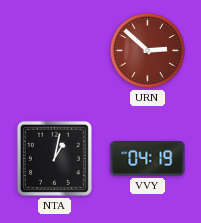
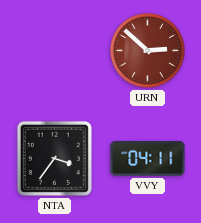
NTA: 1:02 -> 3:36
VVY: 04:19 -> 04:11
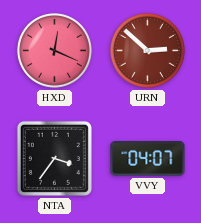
HXD: none -> 12:19
VVY: 04:11 -> 04:07
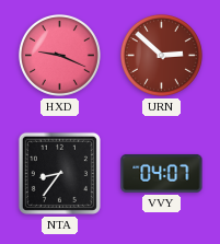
HXD: 12:19 -> 9:19
NTA: 3:36 -> 8:36
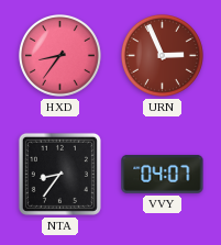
HXD: 9:19 -> 8:36
URN: 2:52 -> 2:56
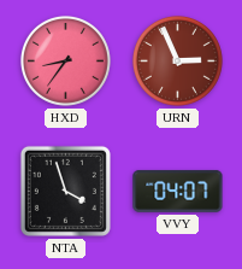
NTA: 8:36 -> 3:57
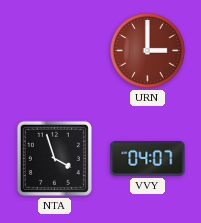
HXD: 8:36 -> none
URN: 2:56 -> 3:00
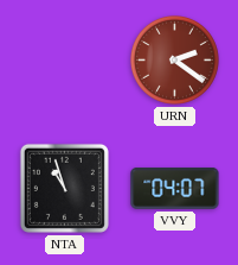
URN: 3:00 -> 2:21
NTA: 3:57 -> 10:57
